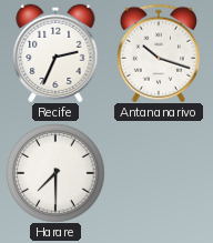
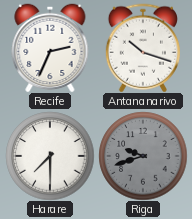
Riga: none -> 9:42
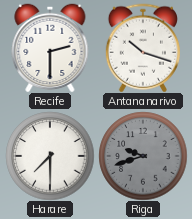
Recife: 2:34 -> 2:30
